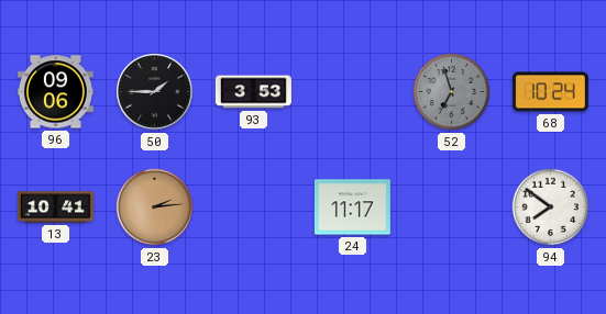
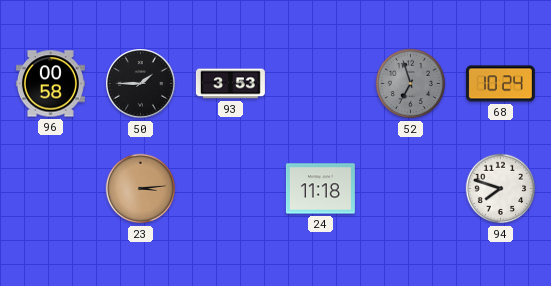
96: 09:06 -> 00:58
13: 10:41 -> none
23: 2:14 -> 3:14
24: 11:17 -> 11:18
94: 7:51 -> 7:48
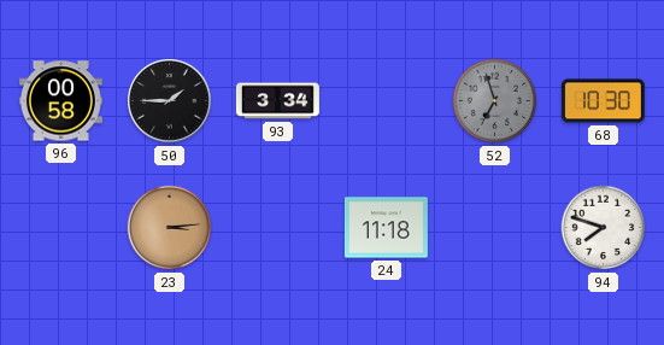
93: 3:53 -> 3:34
68: 10:24 -> 10:30
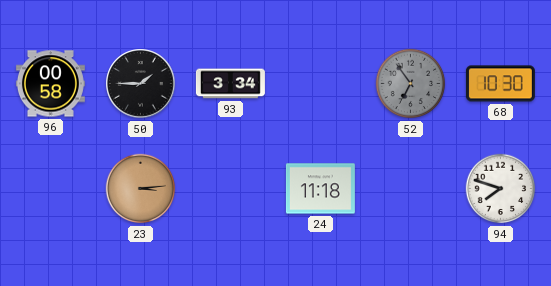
52: 6:57 -> 6:54
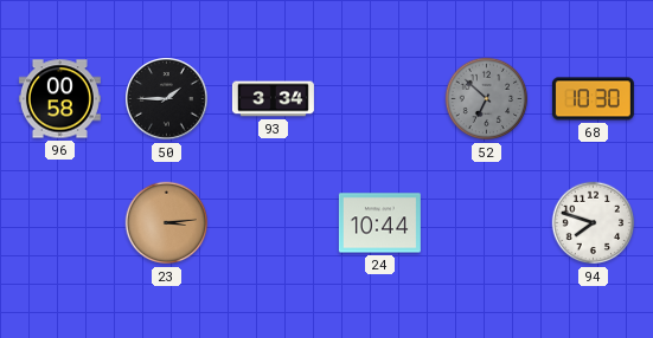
52: 6:54 -> 6:52
24: 11:18 -> 10:44
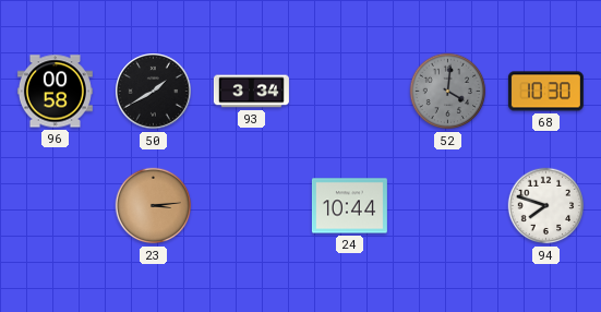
50: 1:45 -> 1:40
52: 6:52 -> 4:01
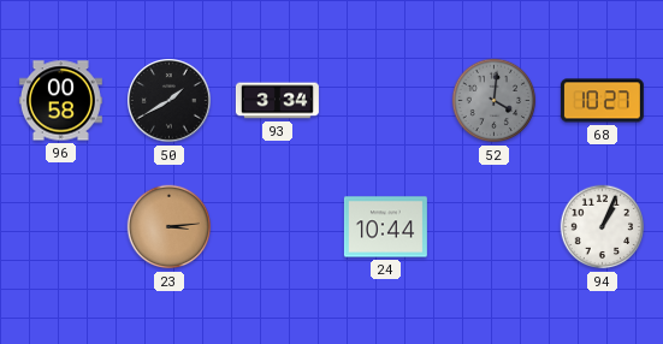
68: 10:30 -> 10:27
94: 7:48 -> 1:04
